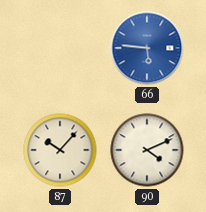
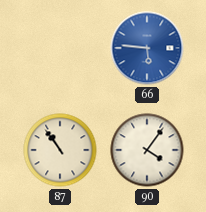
87: 10:07 -> 10:54
90: 4:11 -> 4:06
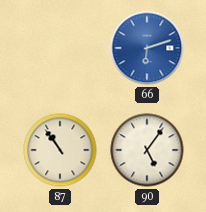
66: 5:46 -> 6:12
90: 4:06 -> 5:06
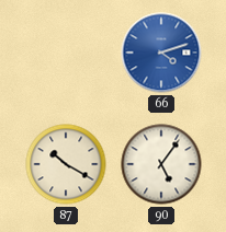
66: 6:12 -> 4:12
87: 10:54 -> 10:20
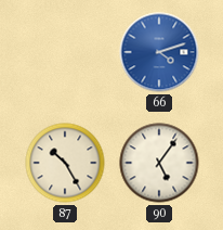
87: 10:20 -> 10:25
